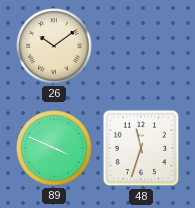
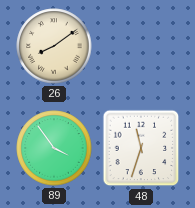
26: 10:09 -> 8:09
89: 3:49 -> 3:54
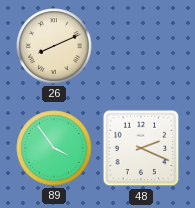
26: 8:09 -> 8:11
48: 11:33 -> 2:19
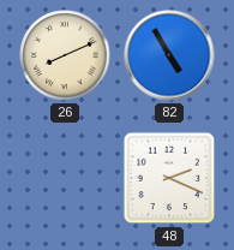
82: none -> 4:55
89: 3:54 -> none
